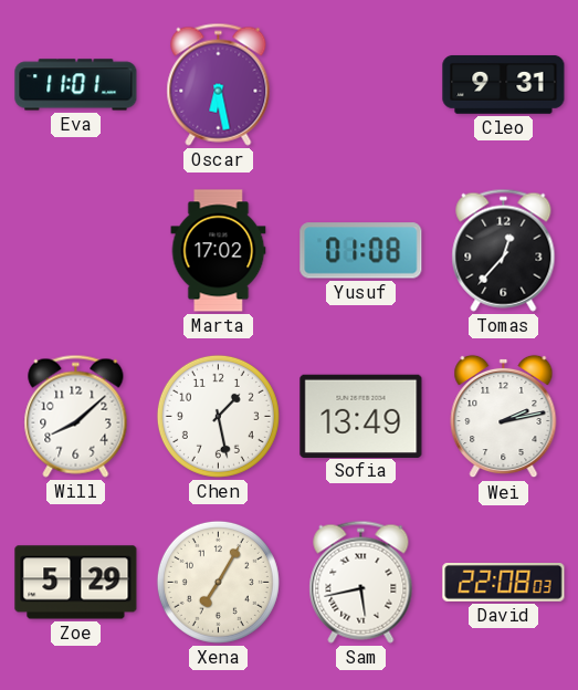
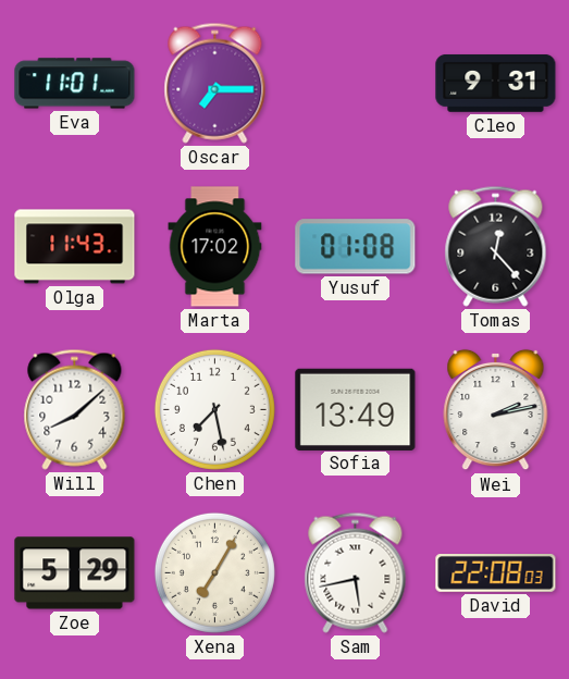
Oscar: 6:28 -> 7:15
Olga: none -> 11:43
Tomas: 12:37 -> 12:23
Chen: 1:28 -> 7:28
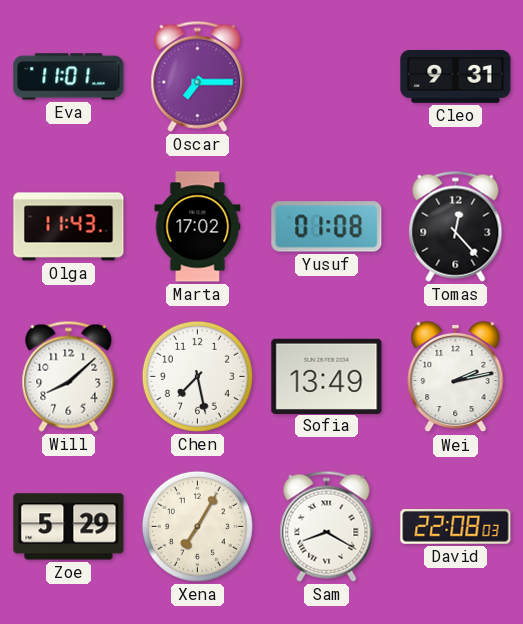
Sam: 5:43 -> 8:20
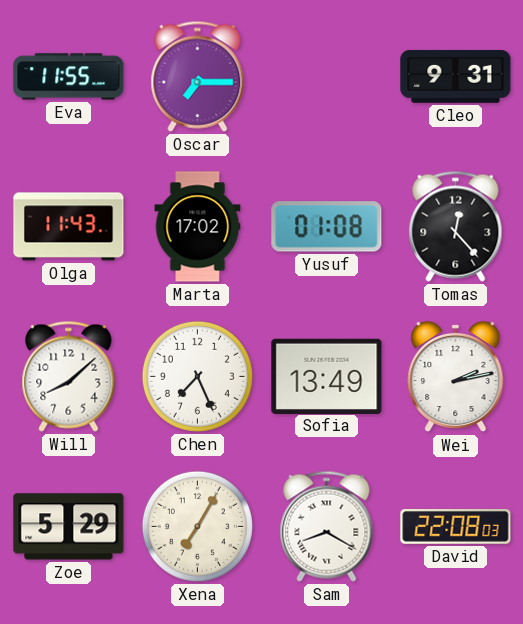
Eva: 11:01 -> 11:55
Chen: 7:28 -> 7:26
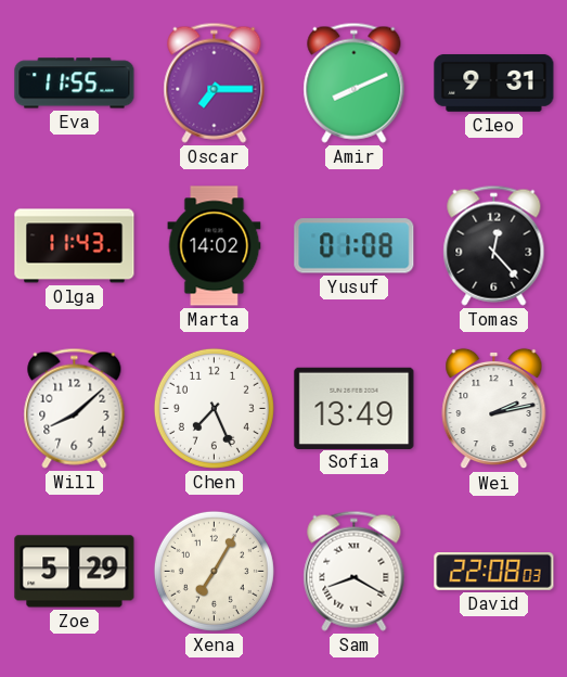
Amir: none -> 8:11
Marta: 17:02 -> 14:02
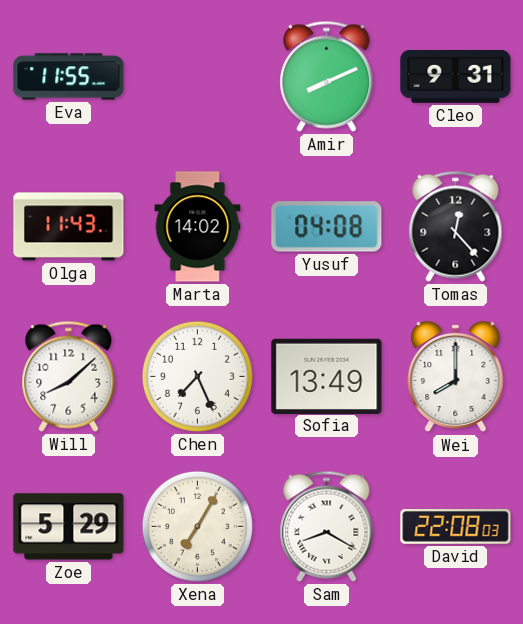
Oscar: 7:15 -> none
Yusuf: 01:08 -> 04:08
Wei: 2:13 -> 8:00
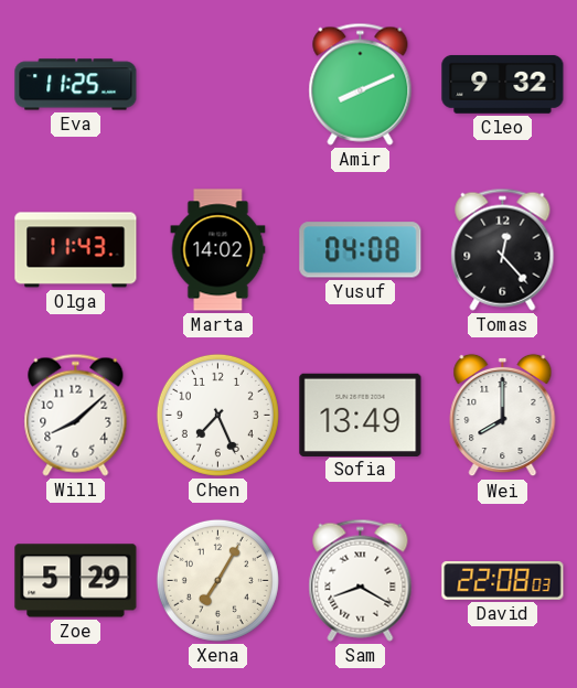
Eva: 11:55 -> 11:25
Cleo: 9:31 -> 9:32
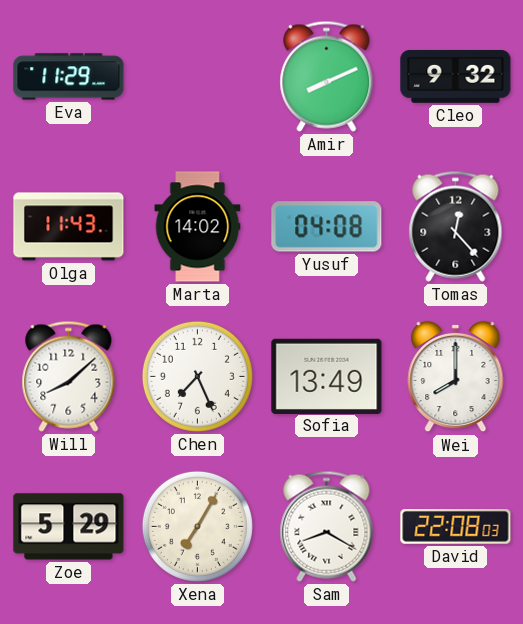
Eva: 11:25 -> 11:29
